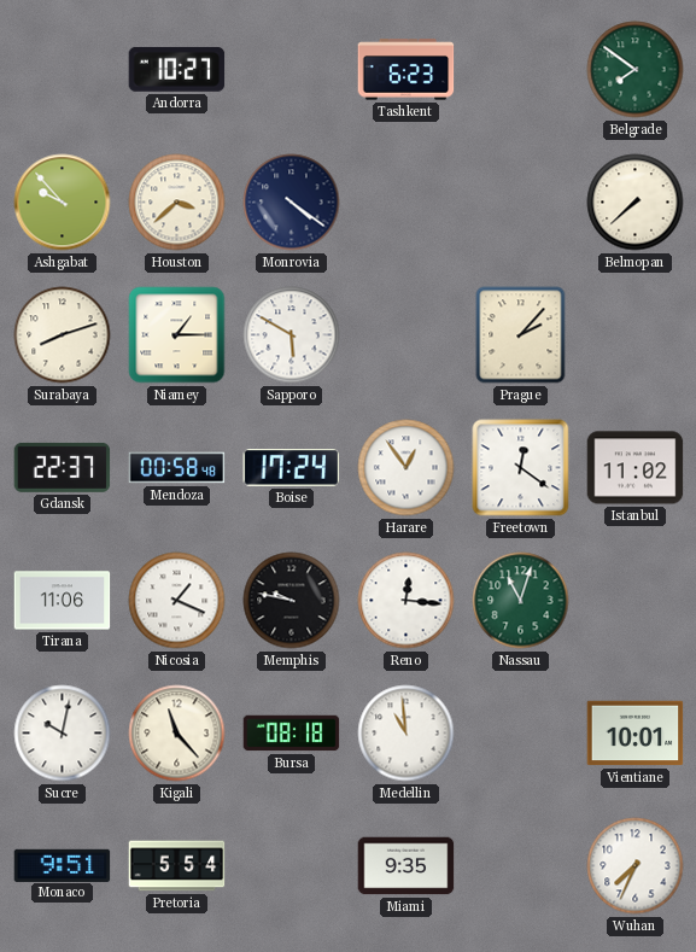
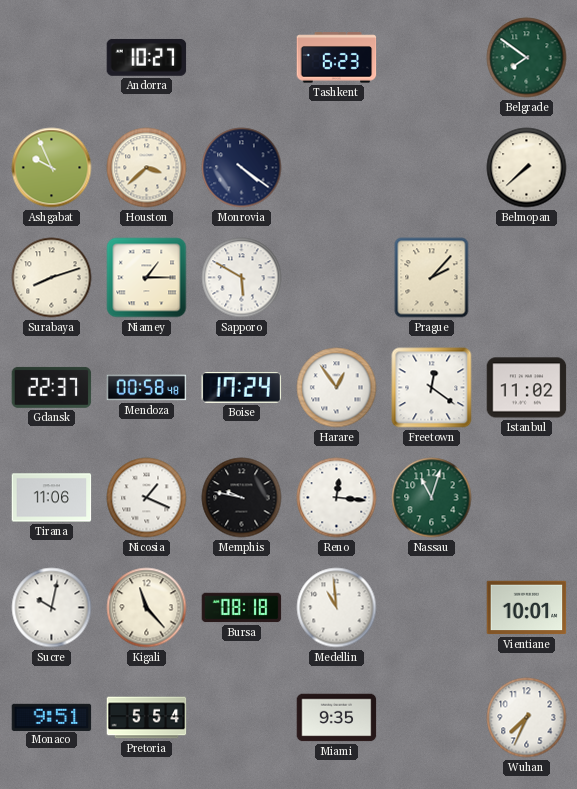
Ashgabat: 9:53 -> 9:56
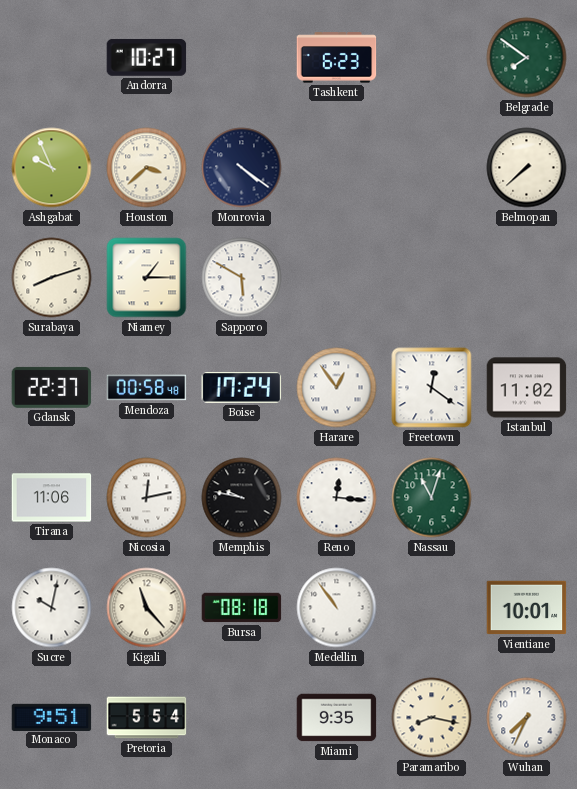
Prague: 2:07 -> none
Nicosia: 1:19 -> 12:13
Medellin: 10:59 -> 10:54
Paramaribo: none -> 8:17
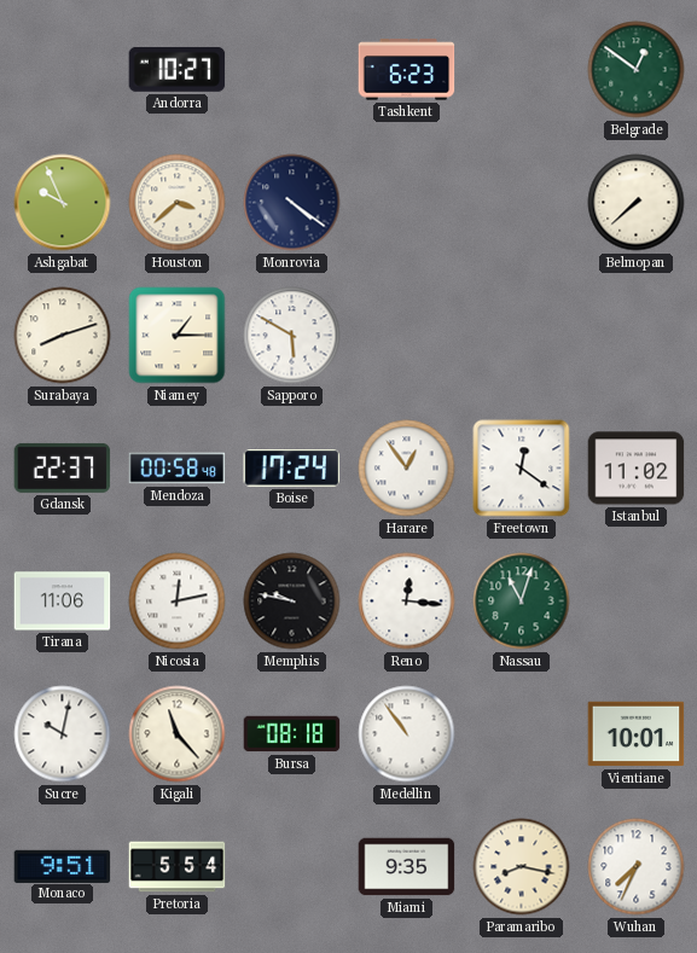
Belgrade: 7:51 -> 12:51
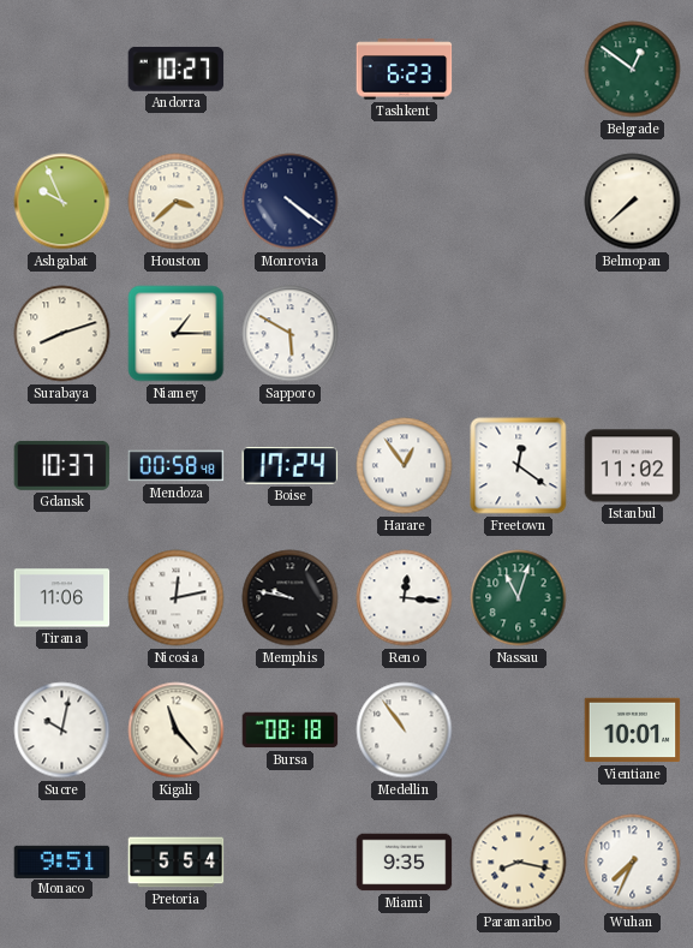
Gdansk: 22:37 -> 10:37
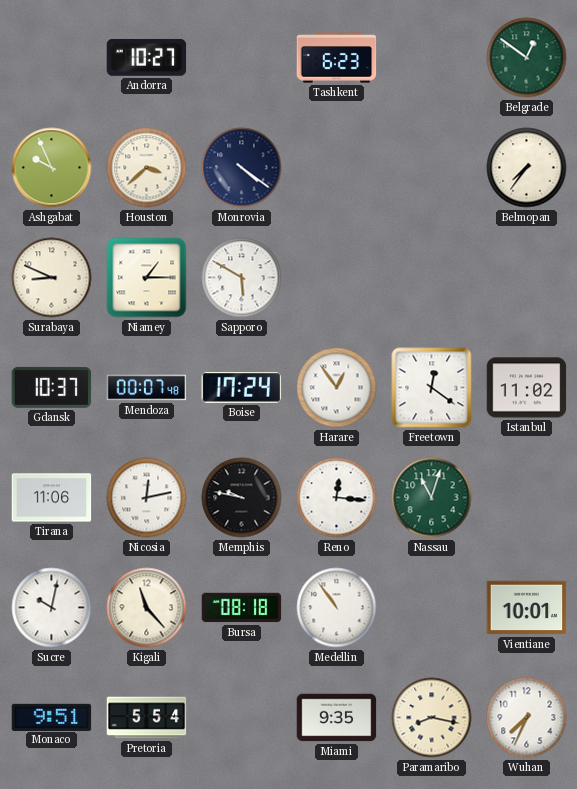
Belmopan: 7:38 -> 7:36
Surabaya: 8:12 -> 8:49
Mendoza: 00:58 -> 00:07
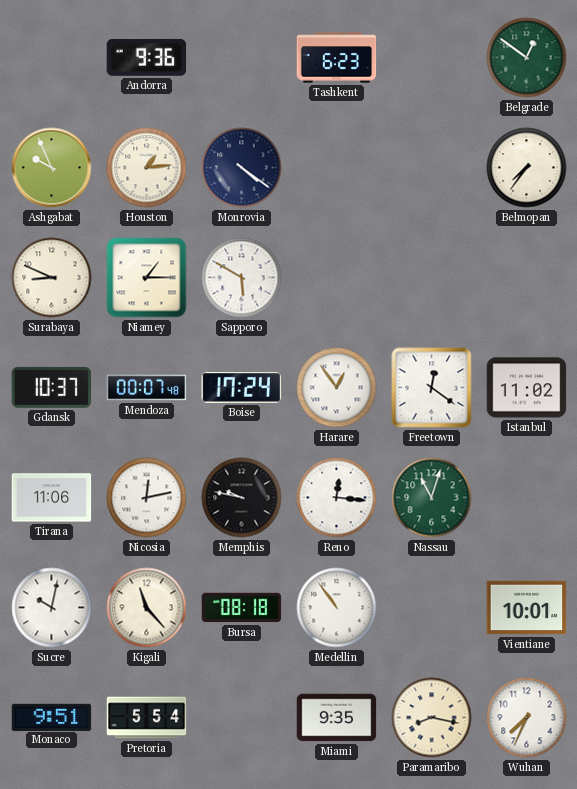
Andorra: 10:27 -> 9:36
Houston: 3:38 -> 1:14
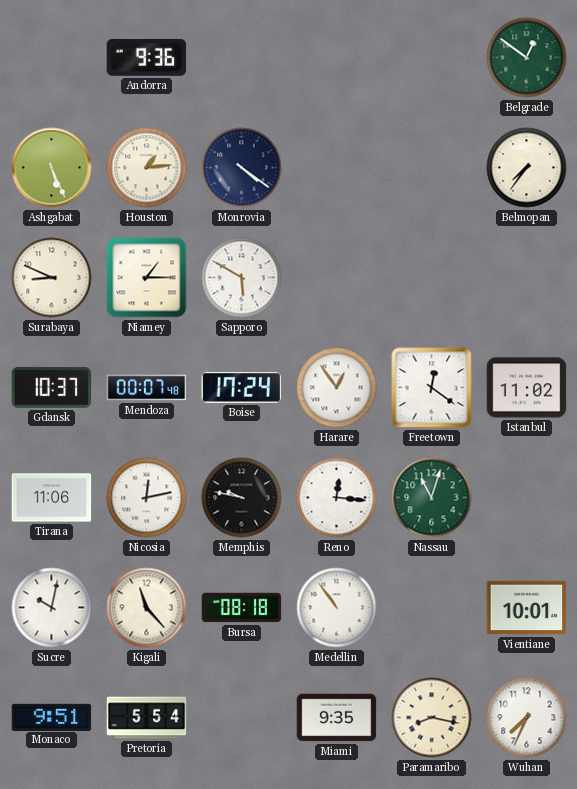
Tashkent: 6:23 -> none
Ashgabat: 9:56 -> 5:26
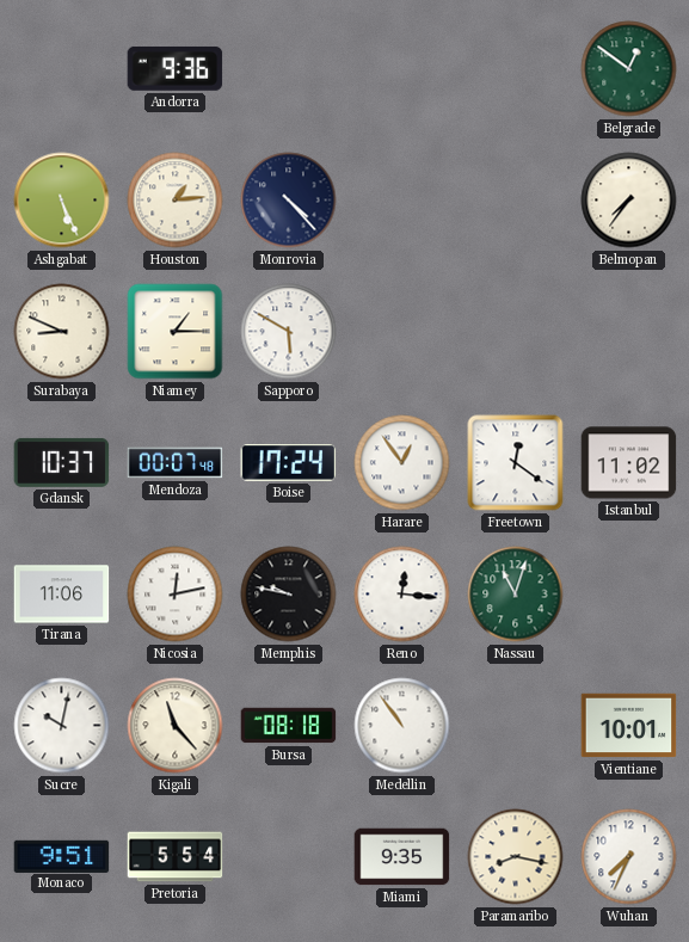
Monrovia: 4:21 -> 4:23
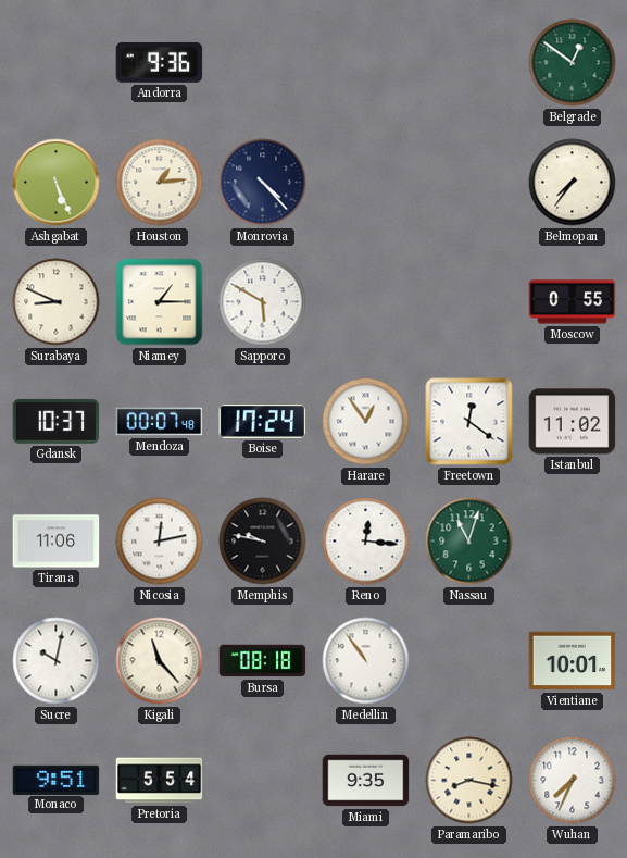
Moscow: none -> 0:55
